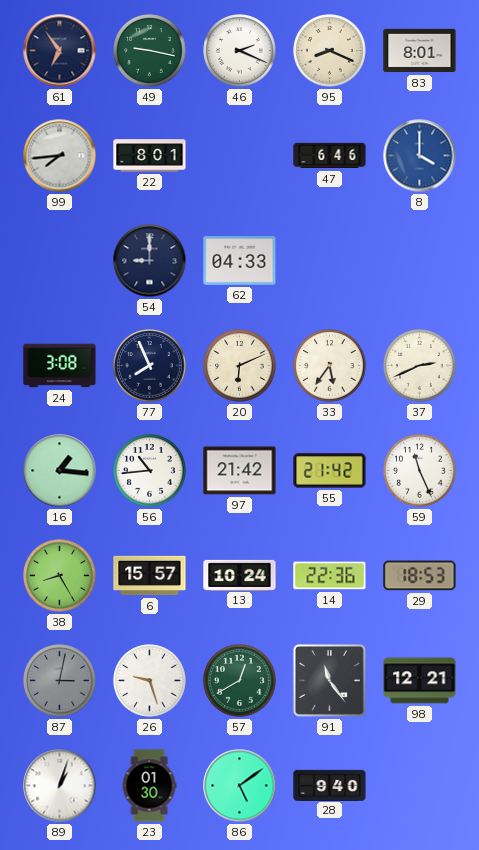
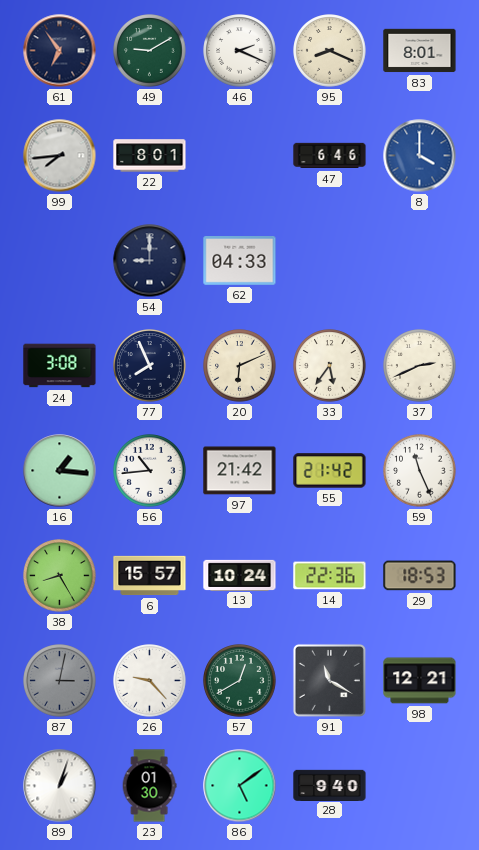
49: 9:17 -> 9:10
26: 9:27 -> 9:23
91: 11:24 -> 11:20
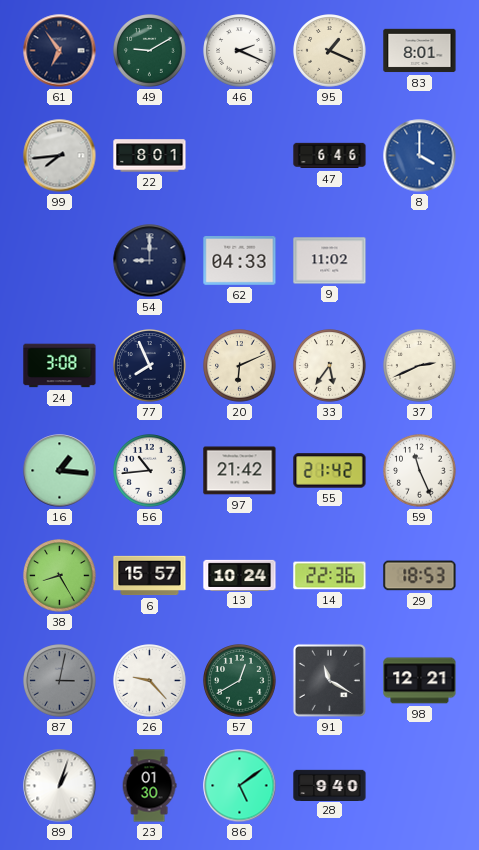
95: 8:19 -> 1:19
9: none -> 11:02
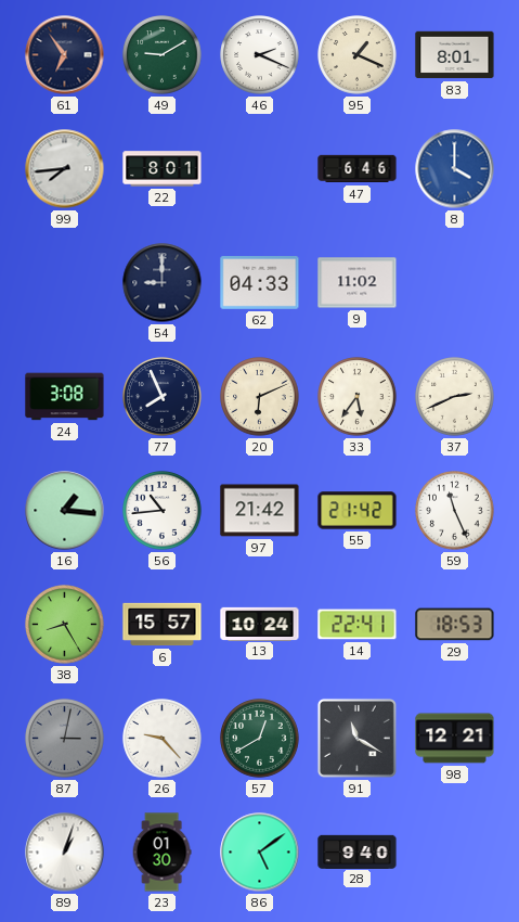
14: 22:36 -> 22:41
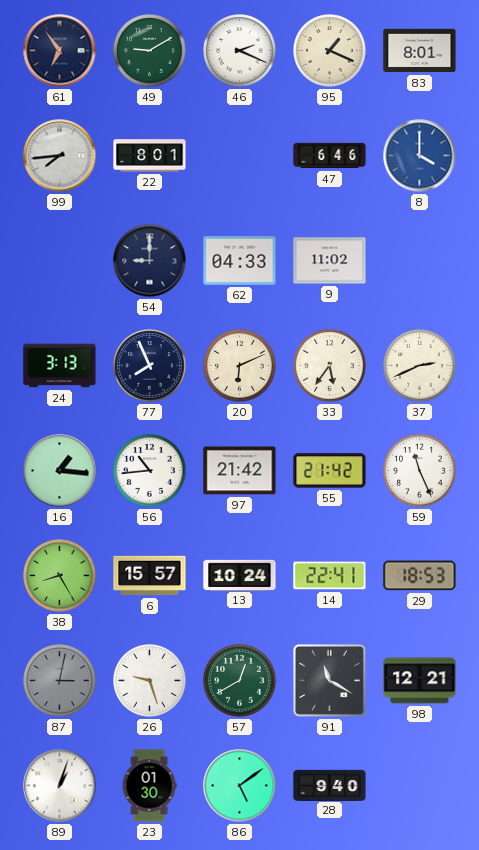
24: 3:08 -> 3:13
26: 9:23 -> 9:27
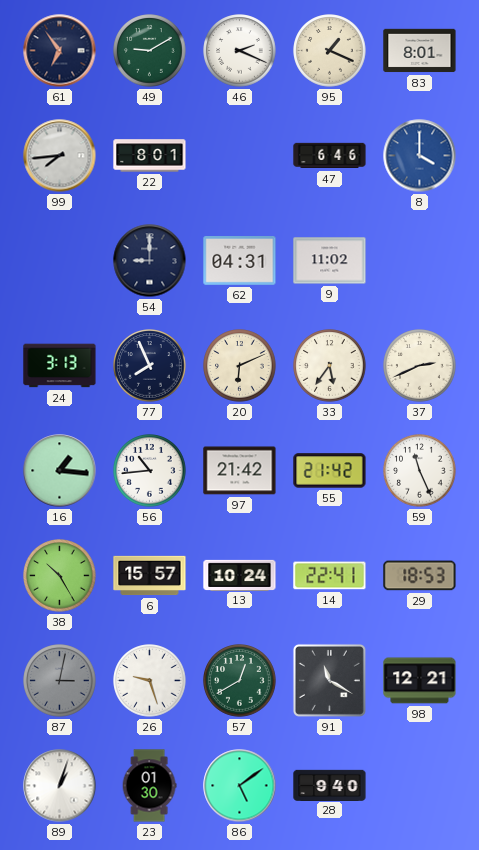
62: 04:33 -> 04:31
38: 8:25 -> 10:25
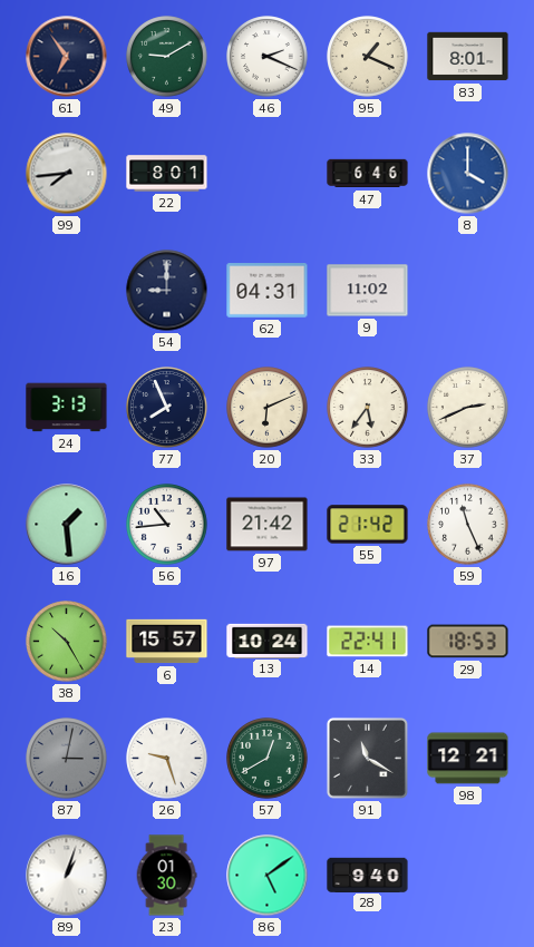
16: 1:16 -> 1:29
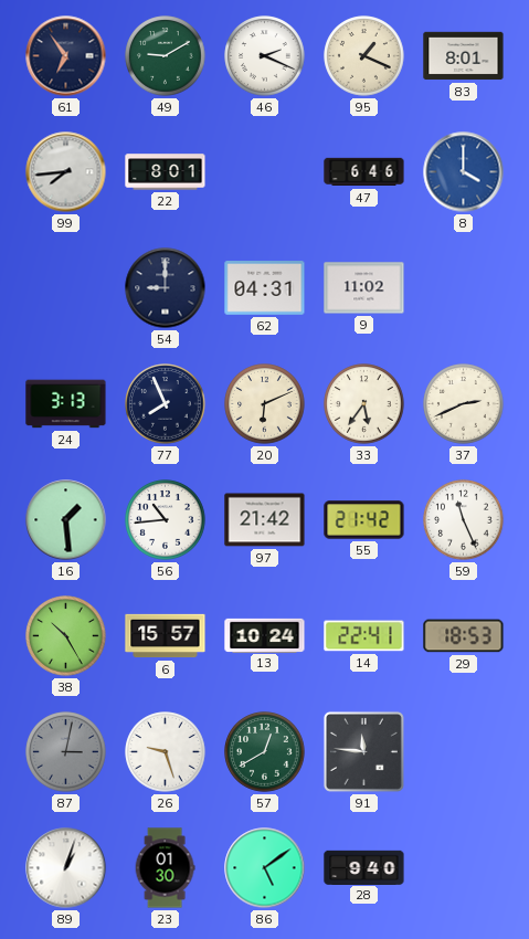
91: 11:20 -> 11:46
98: 12:21 -> none
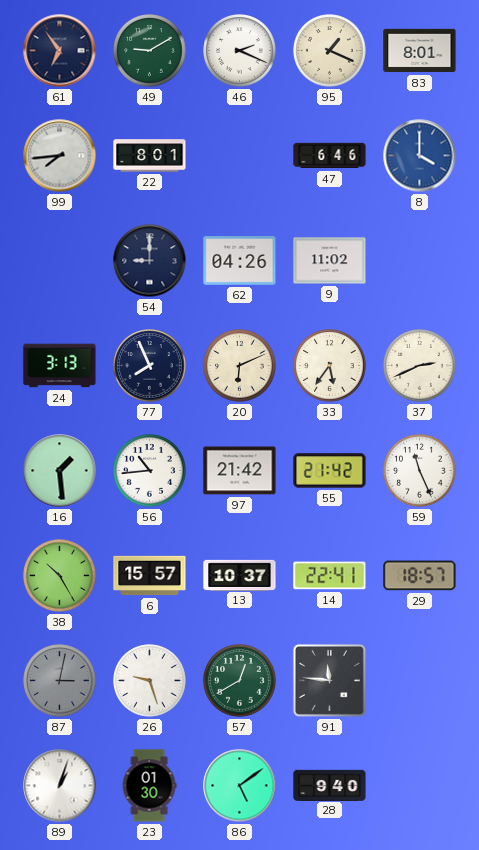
62: 04:31 -> 04:26
13: 10:24 -> 10:37
29: 18:53 -> 18:57
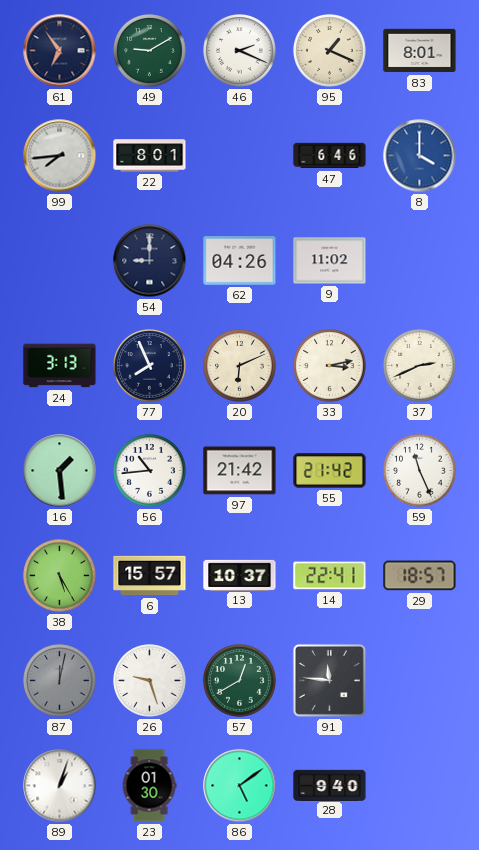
33: 5:36 -> 3:13
38: 10:25 -> 5:25
87: 3:02 -> 12:02
